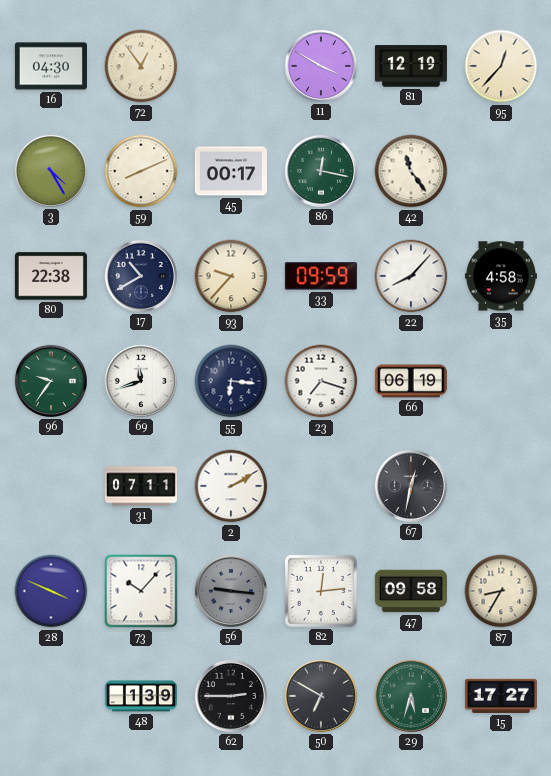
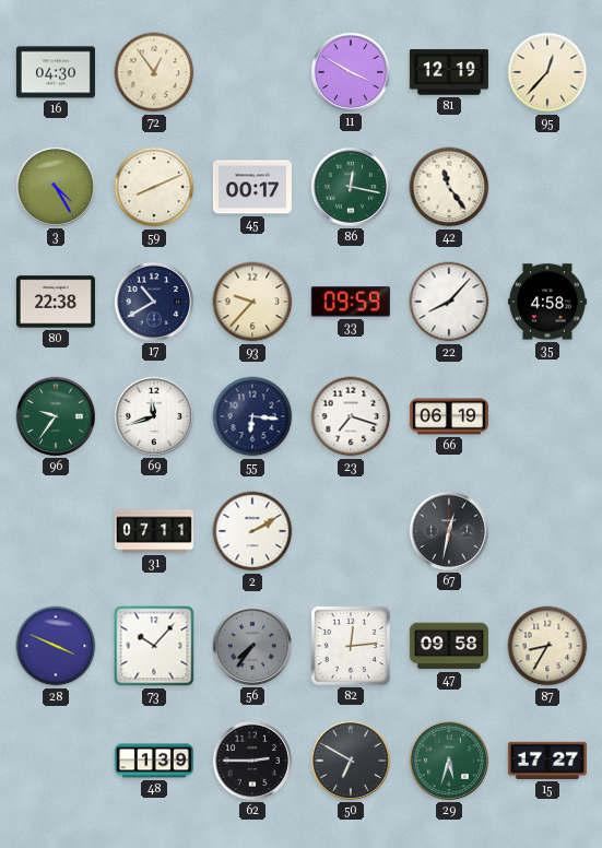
56: 9:16 -> 7:36
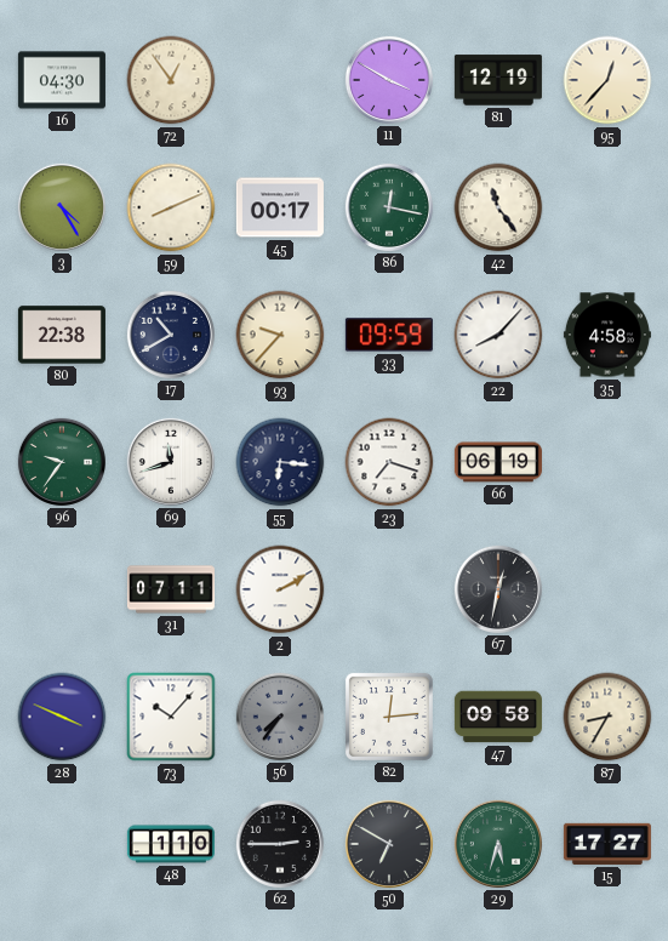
48: 1:39 -> 1:10
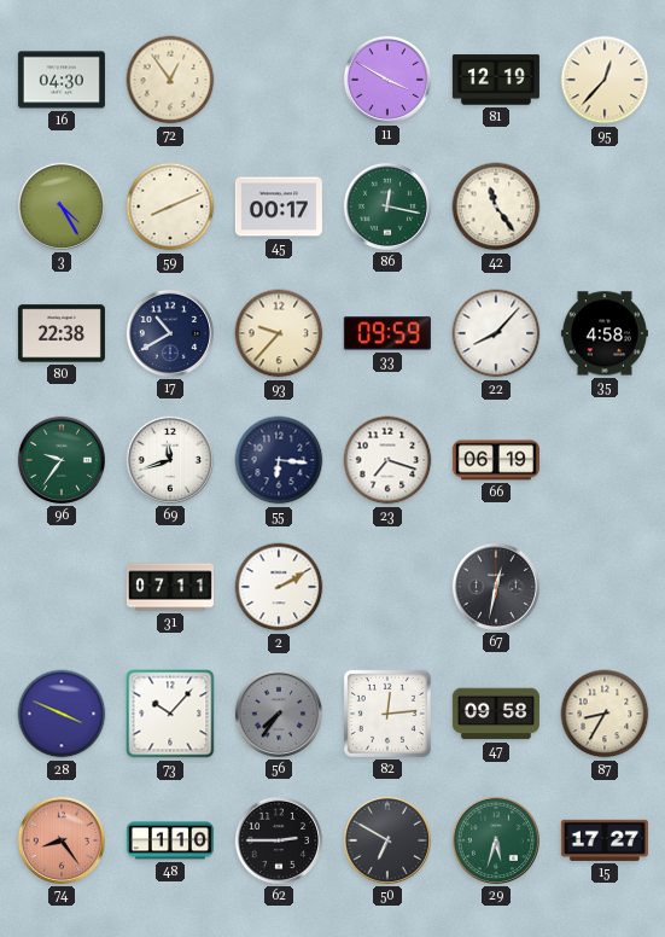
74: none -> 8:24
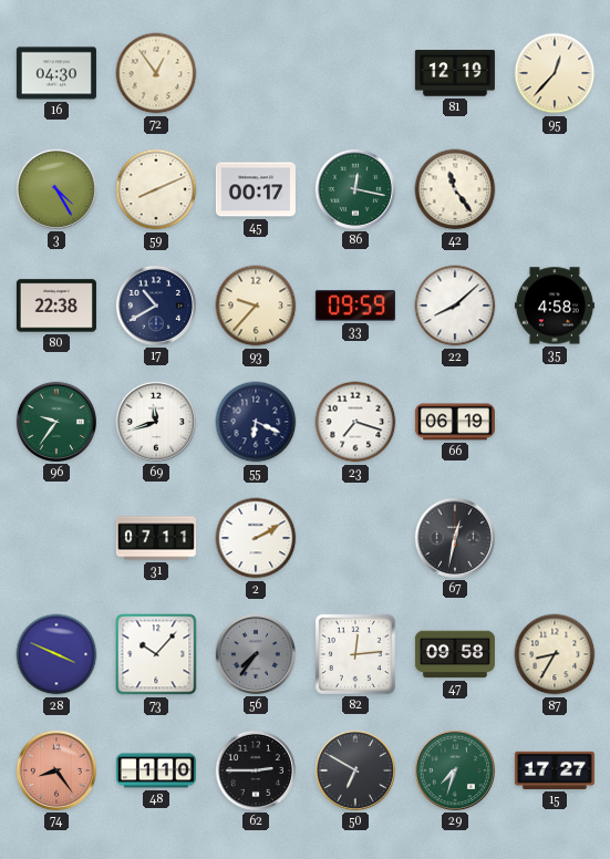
11: 3:50 -> none
22: 8:07 -> 8:08
55: 6:16 -> 6:19
29: 5:33 -> 7:33
